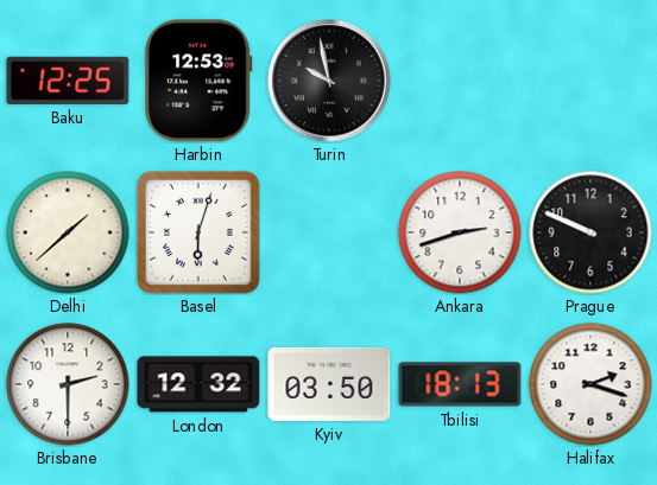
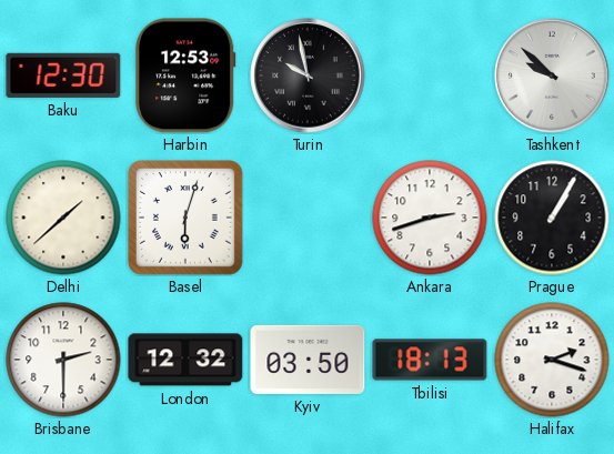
Baku: 12:25 -> 12:30
Tashkent: none -> 9:52
Prague: 9:49 -> 1:05
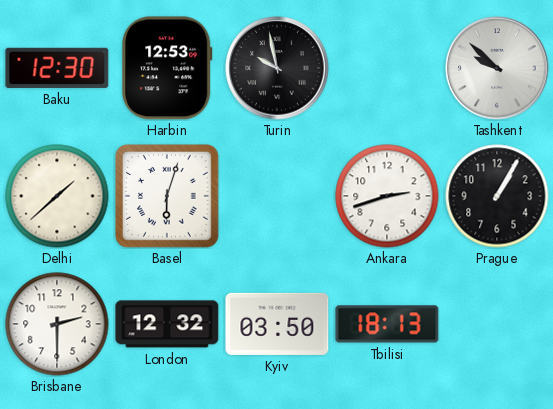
Halifax: 2:18 -> none
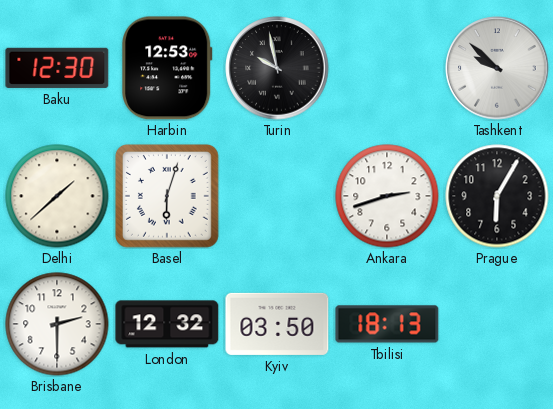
Prague: 1:05 -> 6:05
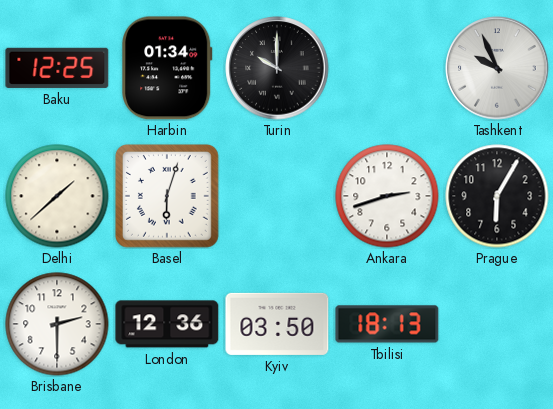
Baku: 12:30 -> 12:25
Harbin: 12:53 -> 01:34
Turin: 9:58 -> 10:00
Tashkent: 9:52 -> 9:56
London: 12:32 -> 12:36
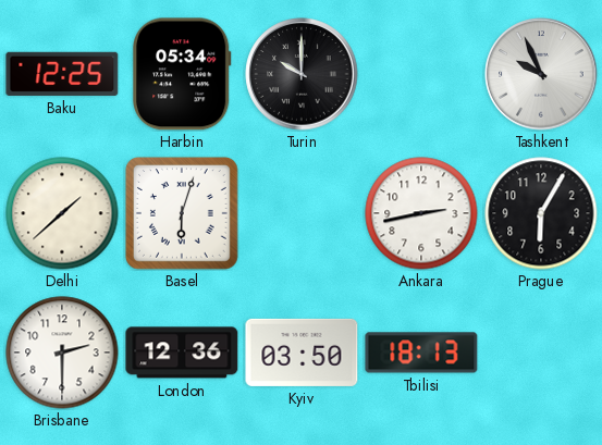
Harbin: 01:34 -> 05:34
Ankara: 2:42 -> 2:43
